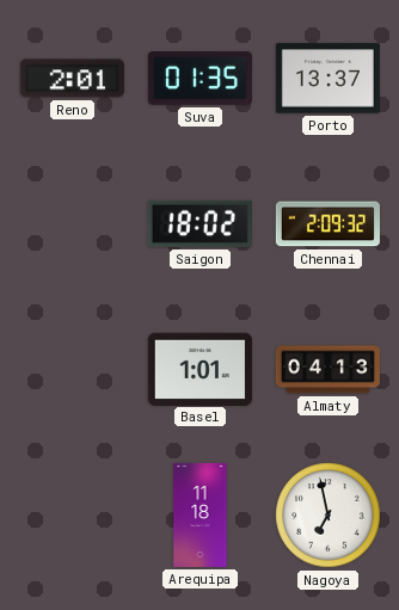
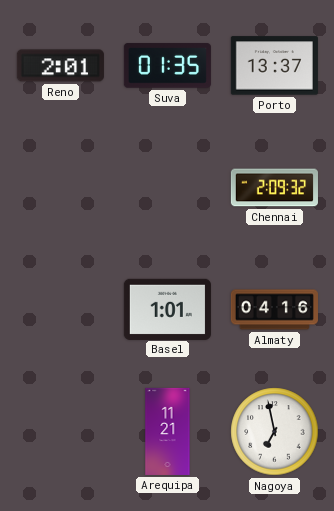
Saigon: 18:02 -> none
Almaty: 04:13 -> 04:16
Arequipa: 11:18 -> 11:21
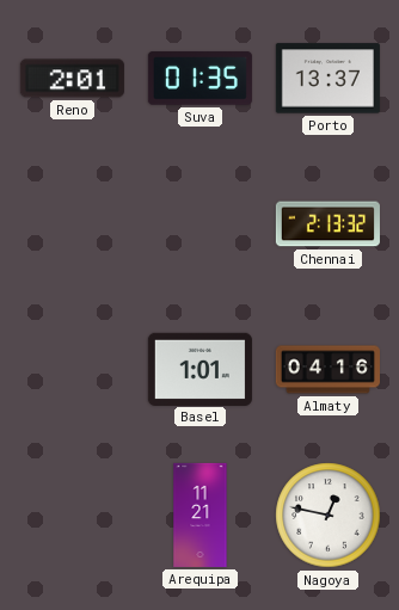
Chennai: 2:09 -> 2:13
Nagoya: 6:58 -> 12:47
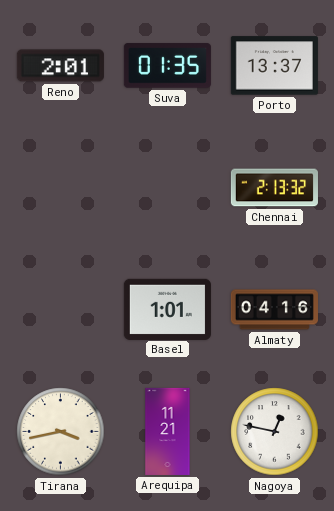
Tirana: none -> 3:43
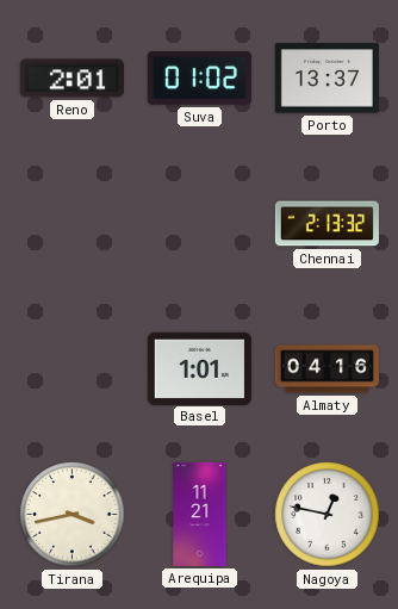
Suva: 01:35 -> 01:02
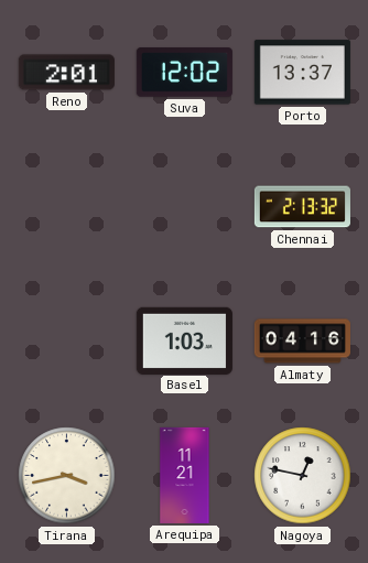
Suva: 01:02 -> 12:02
Basel: 1:01 -> 1:03
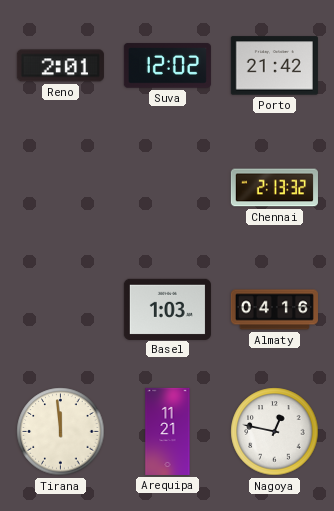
Porto: 13:37 -> 21:42
Tirana: 3:43 -> 11:59
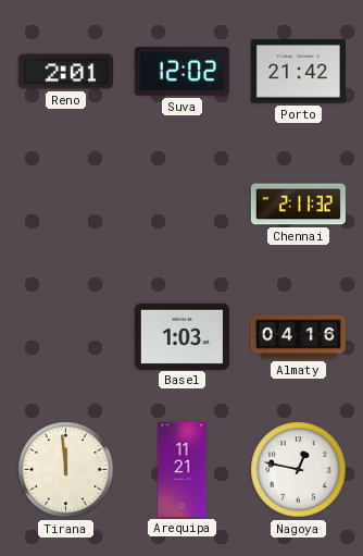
Chennai: 2:13 -> 2:11
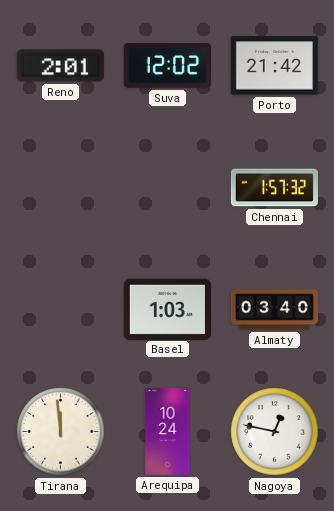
Chennai: 2:11 -> 1:57
Almaty: 04:16 -> 03:40
Arequipa: 11:21 -> 10:24
